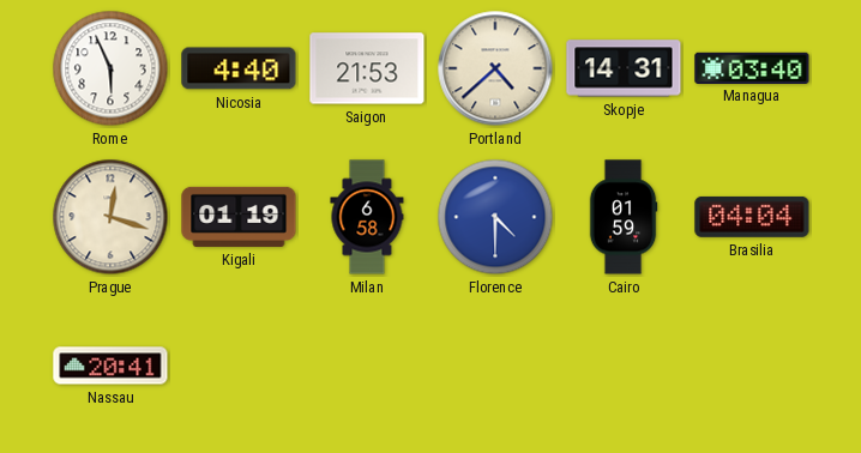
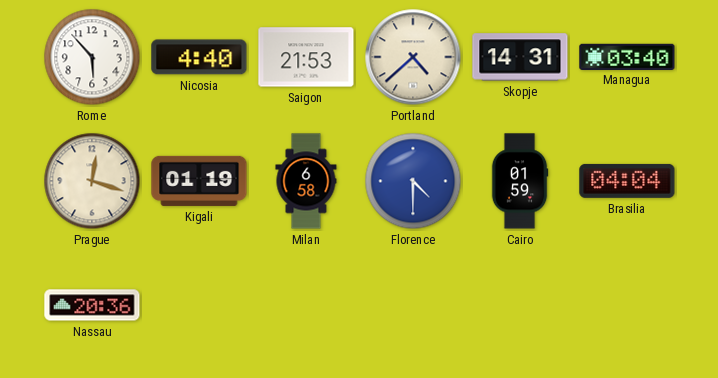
Rome: 5:56 -> 5:53
Nassau: 20:41 -> 20:36
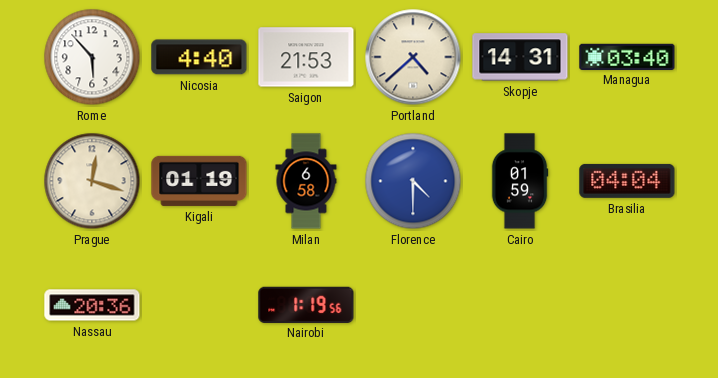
Nairobi: none -> 1:19
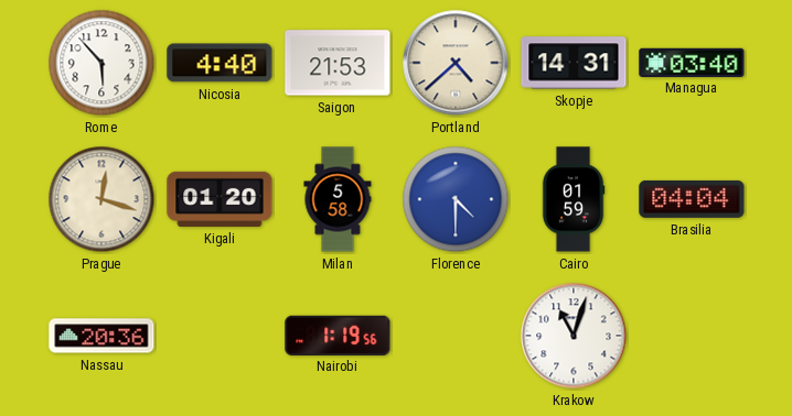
Kigali: 01:19 -> 01:20
Milan: 6:58 -> 5:58
Krakow: none -> 11:03
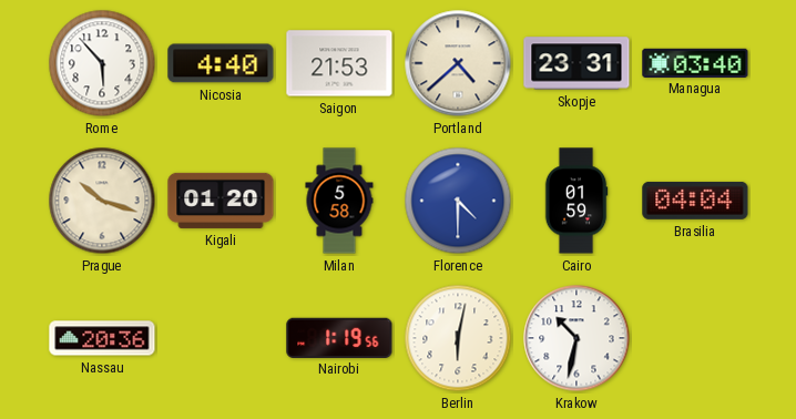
Skopje: 14:31 -> 23:31
Prague: 12:18 -> 10:18
Berlin: none -> 6:02
Krakow: 11:03 -> 10:32
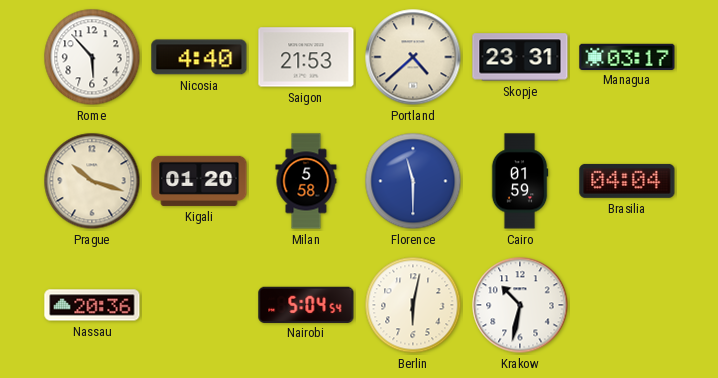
Managua: 03:40 -> 03:17
Florence: 4:30 -> 11:30
Nairobi: 1:19 -> 5:04
